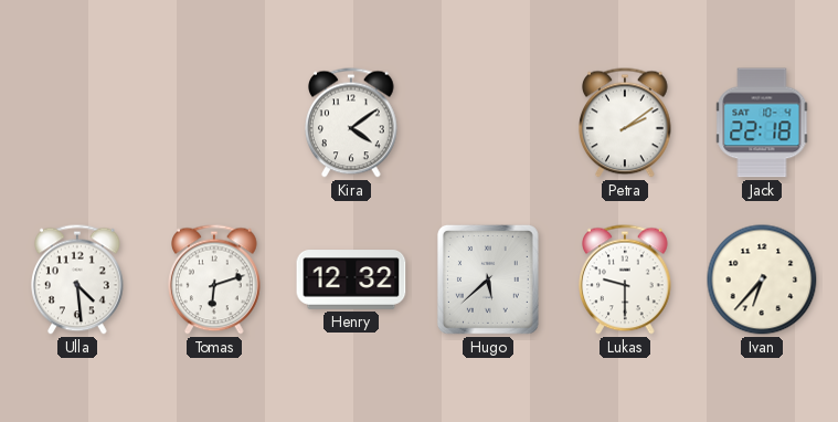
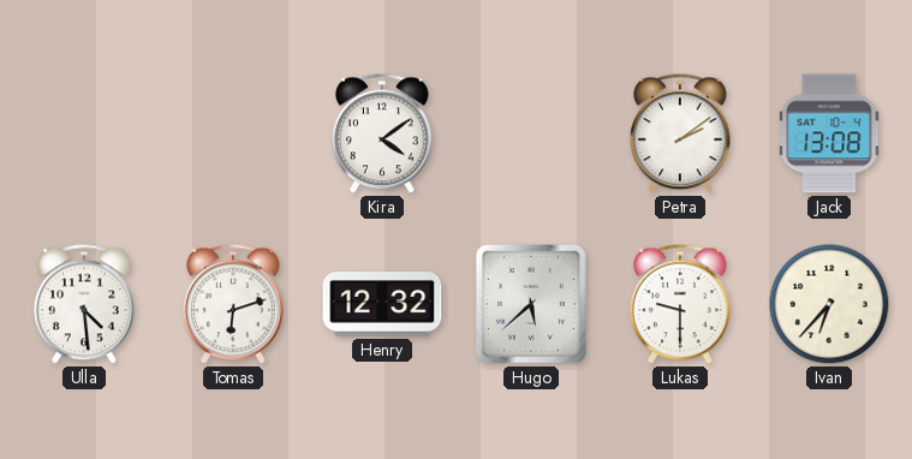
Jack: 22:18 -> 13:08
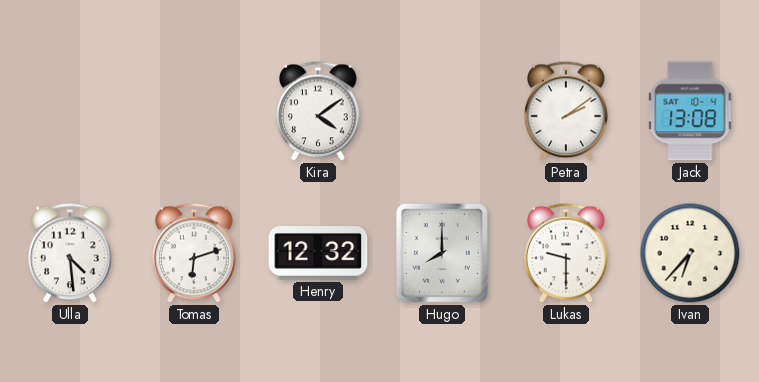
Hugo: 5:38 -> 8:00
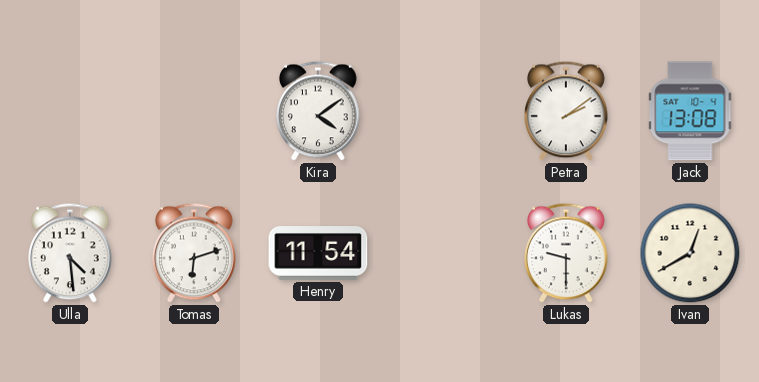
Henry: 12:32 -> 11:54
Hugo: 8:00 -> none
Ivan: 6:37 -> 12:40
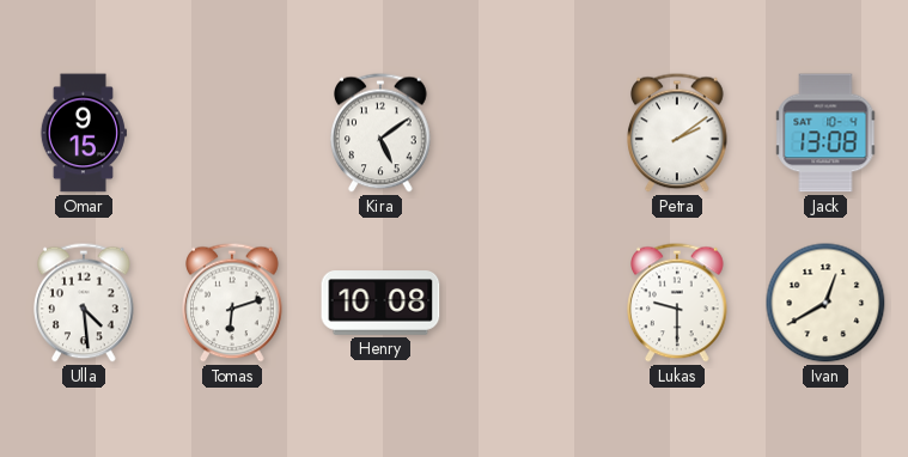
Omar: none -> 9:15
Kira: 4:09 -> 5:09
Henry: 11:54 -> 10:08
